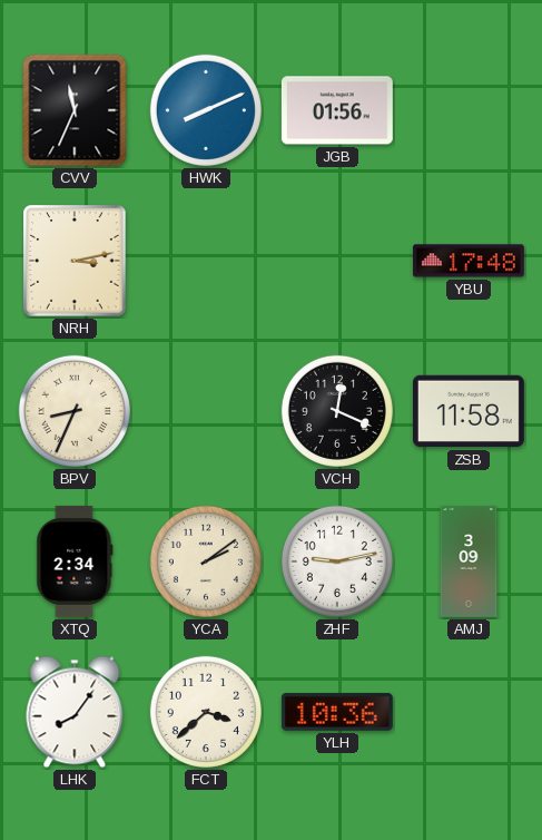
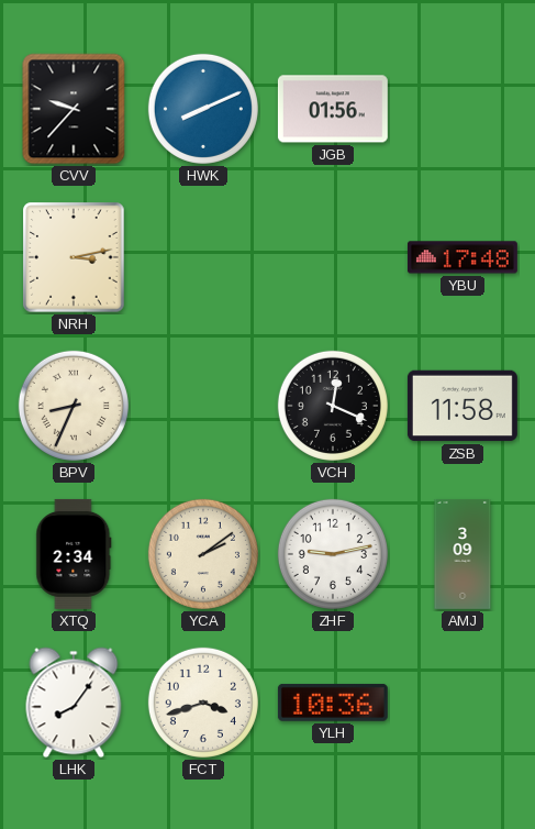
CVV: 11:34 -> 9:37
FCT: 3:38 -> 3:42
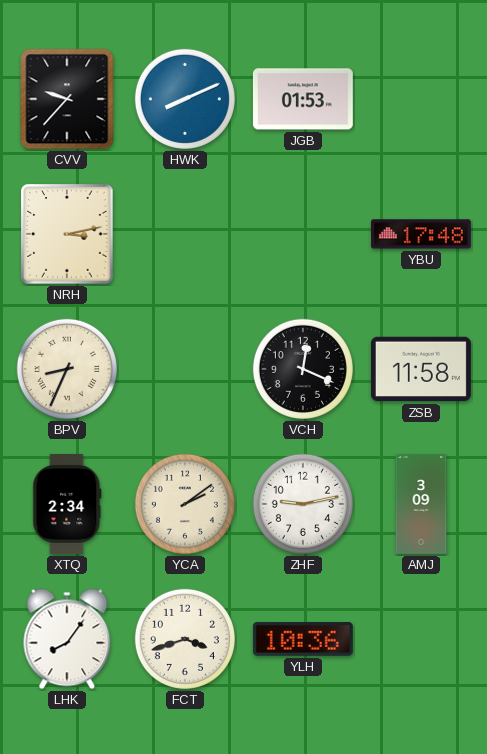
JGB: 01:56 -> 01:53
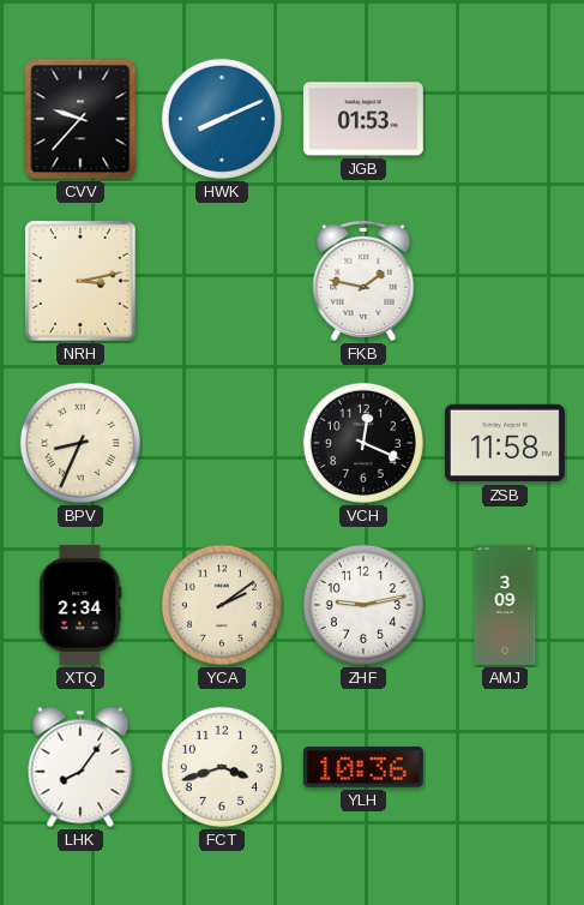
FKB: none -> 1:47
YBU: 17:48 -> none
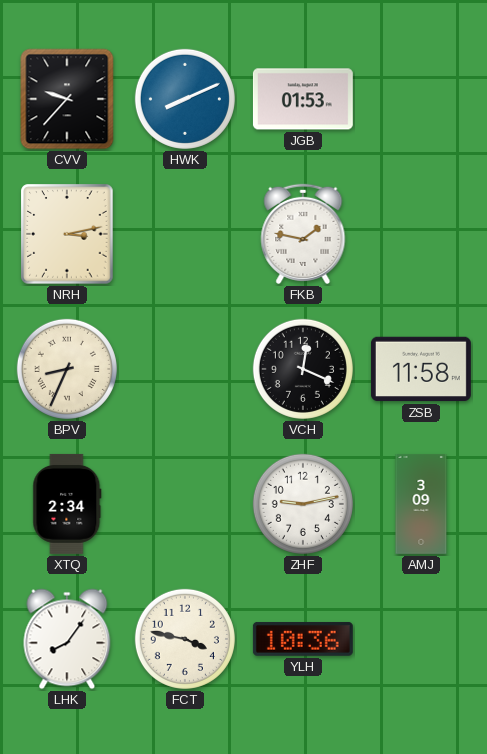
YCA: 2:09 -> none
FCT: 3:42 -> 3:47
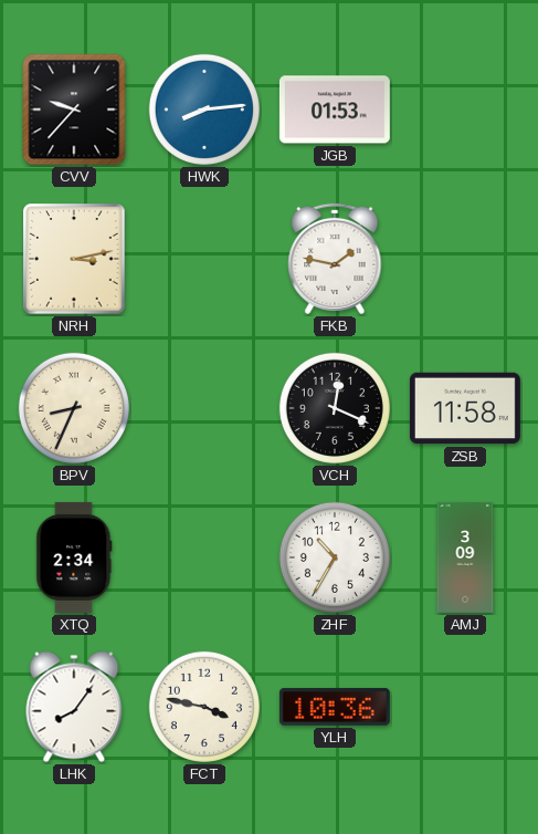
HWK: 8:11 -> 8:14
ZHF: 9:13 -> 10:35
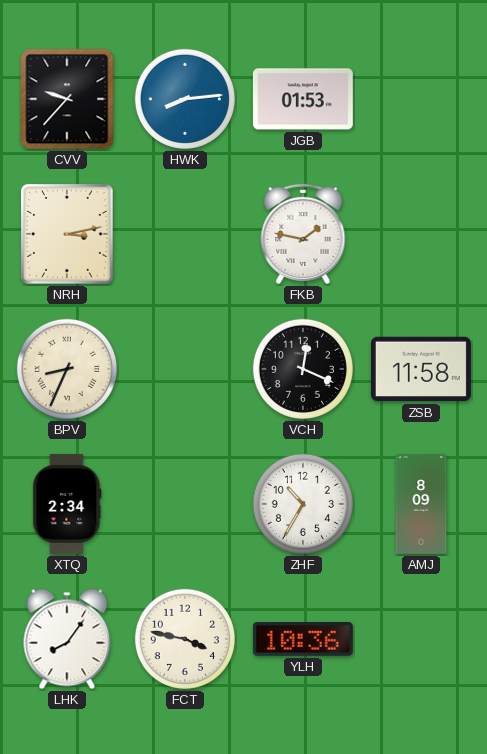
AMJ: 3:09 -> 8:09
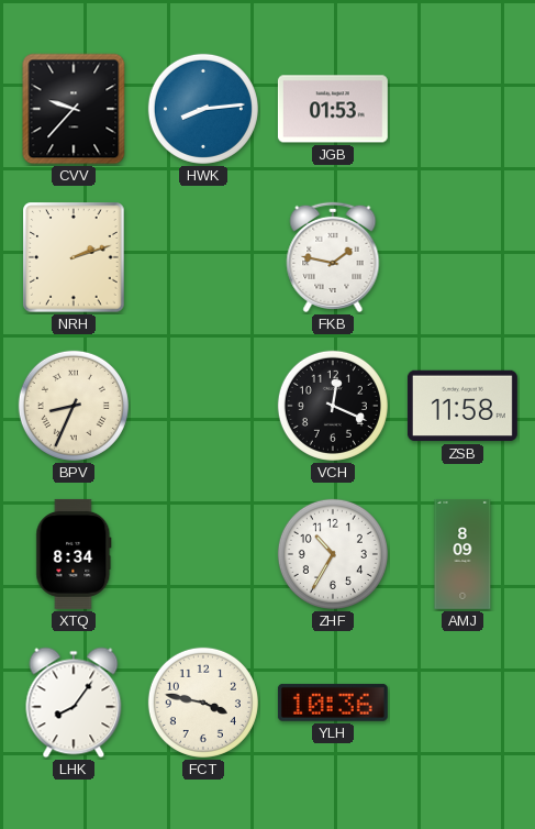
NRH: 3:13 -> 2:12
XTQ: 2:34 -> 8:34
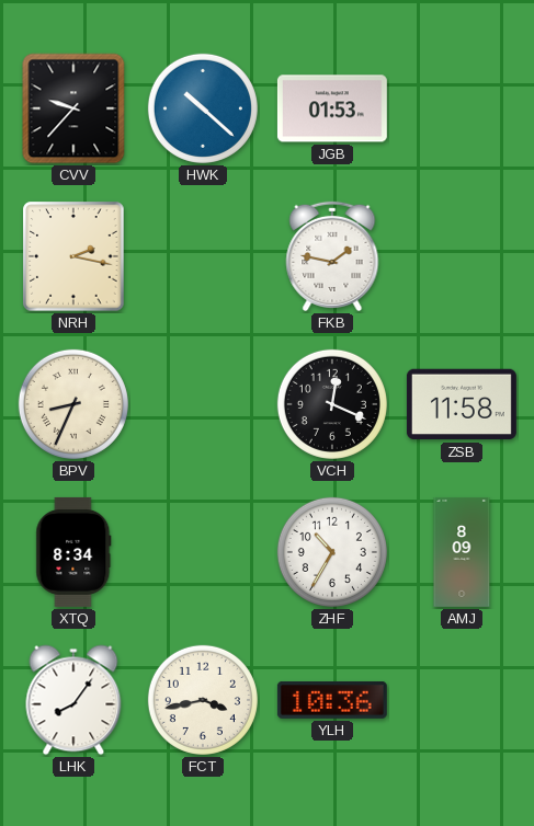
HWK: 8:14 -> 10:22
NRH: 2:12 -> 2:17
FCT: 3:47 -> 3:43
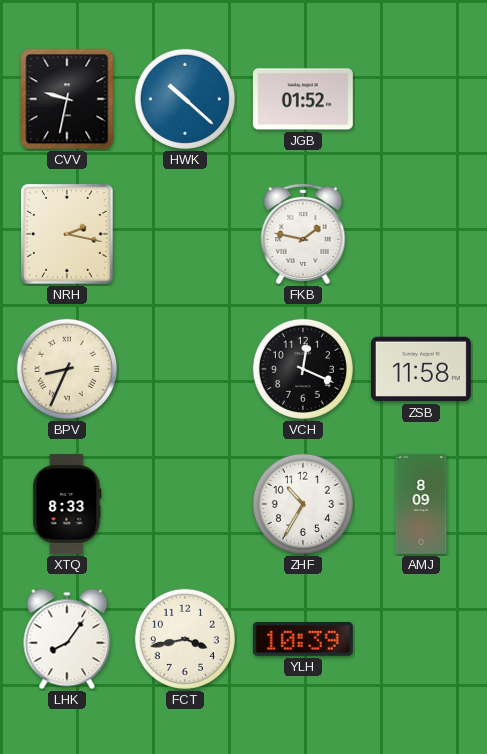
CVV: 9:37 -> 9:32
JGB: 01:53 -> 01:52
XTQ: 8:34 -> 8:33
YLH: 10:36 -> 10:39
